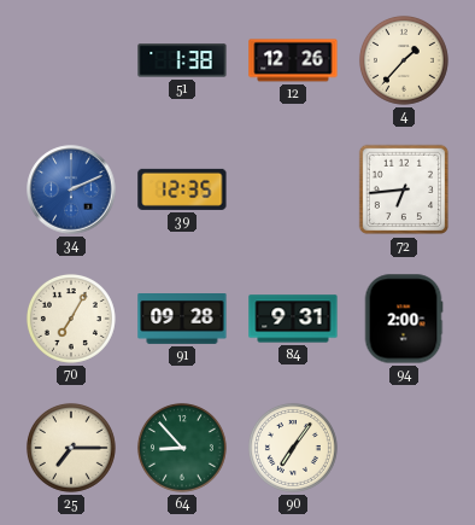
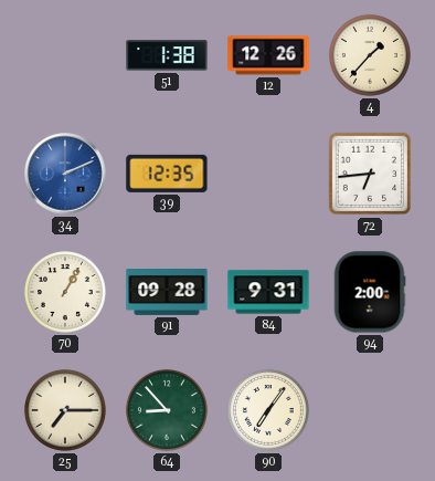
70: 7:05 -> 1:05
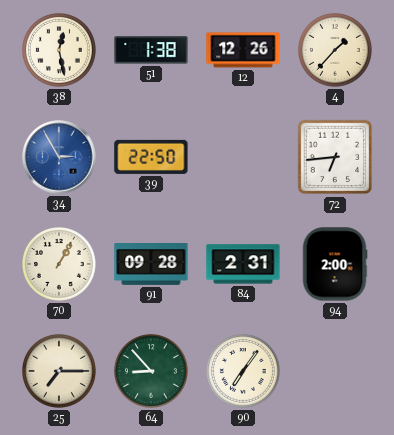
38: none -> 12:28
34: 2:11 -> 2:55
39: 12:35 -> 22:50
84: 9:31 -> 2:31
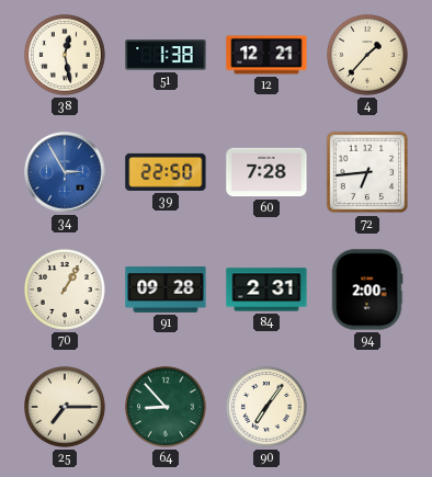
12: 12:26 -> 12:21
60: none -> 7:28
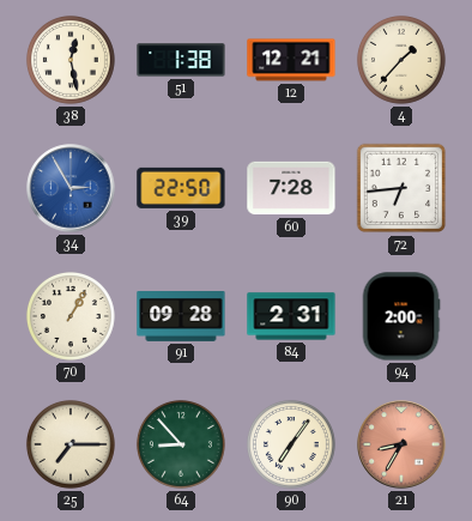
21: none -> 8:35
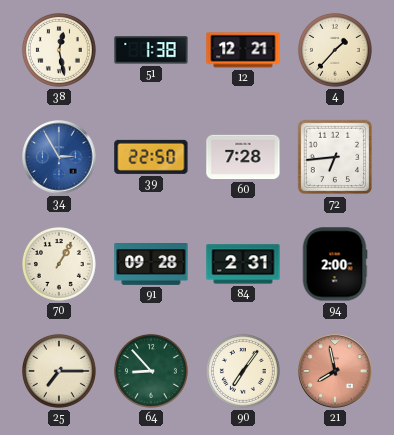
21: 8:35 -> 7:58
